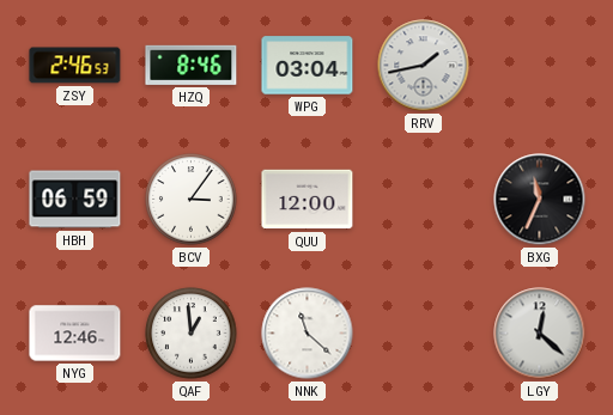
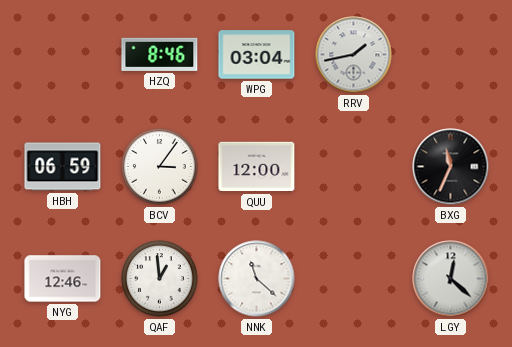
ZSY: 2:46 -> none
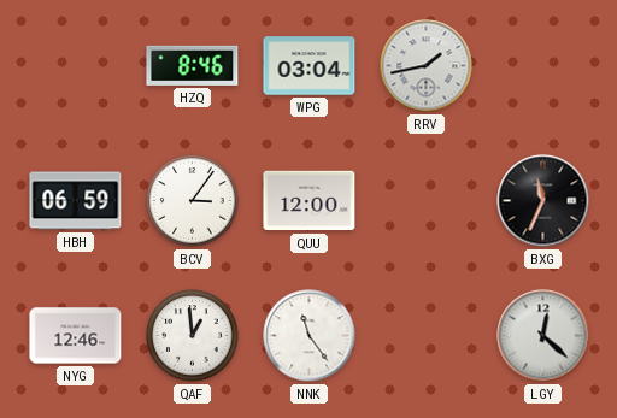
NNK: 11:22 -> 11:24
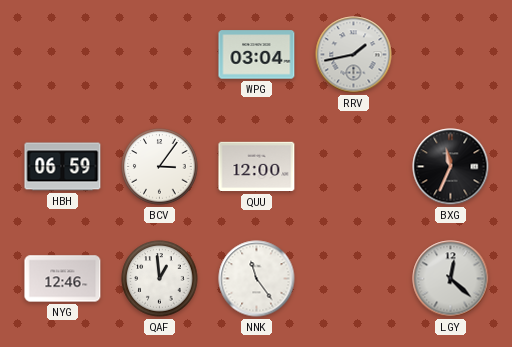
HZQ: 8:46 -> none
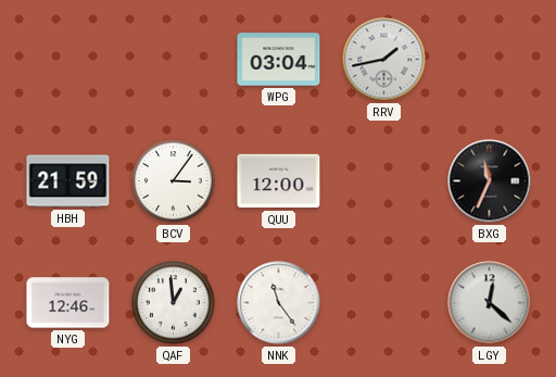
HBH: 06:59 -> 21:59
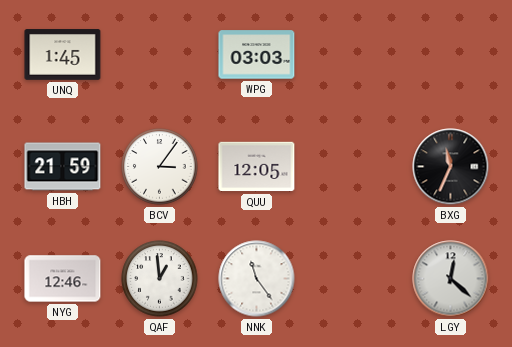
UNQ: none -> 1:45
WPG: 03:04 -> 03:03
RRV: 1:43 -> none
QUU: 12:00 -> 12:05
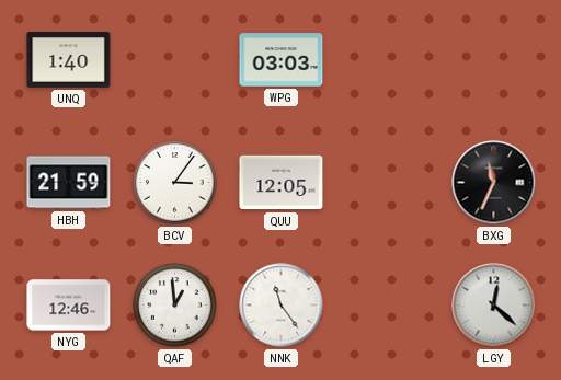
UNQ: 1:45 -> 1:40
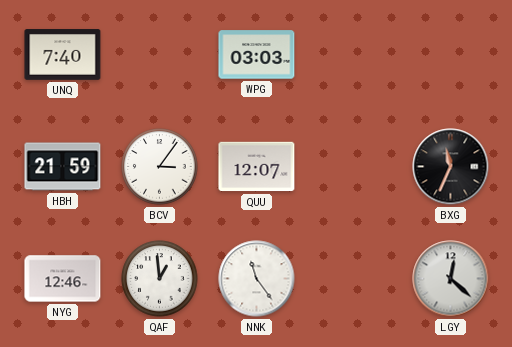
UNQ: 1:40 -> 7:40
QUU: 12:05 -> 12:07
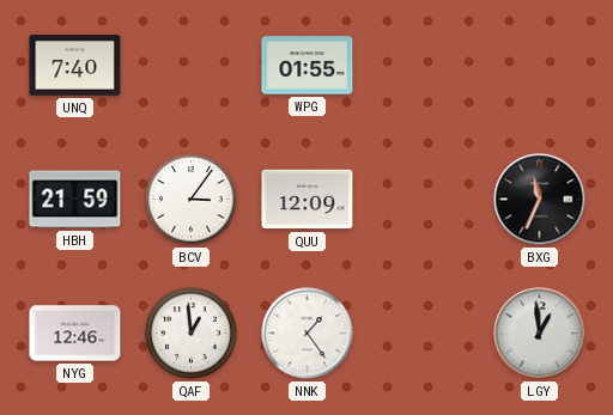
WPG: 03:03 -> 01:55
QUU: 12:07 -> 12:09
NNK: 11:24 -> 1:24
LGY: 12:22 -> 12:59
